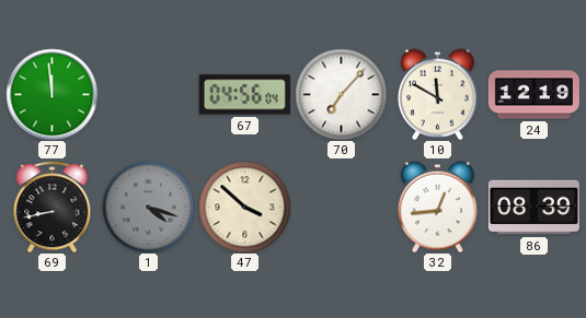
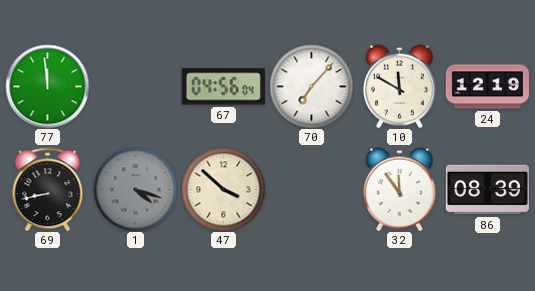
32: 12:44 -> 11:54
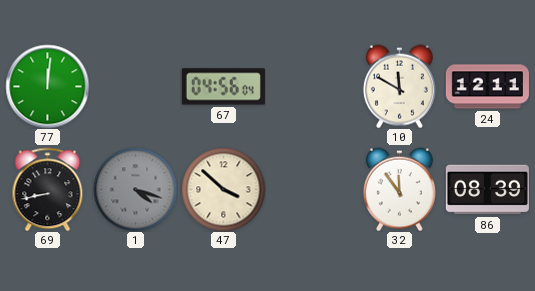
77: 11:59 -> 12:01
70: 7:07 -> none
24: 12:19 -> 12:11
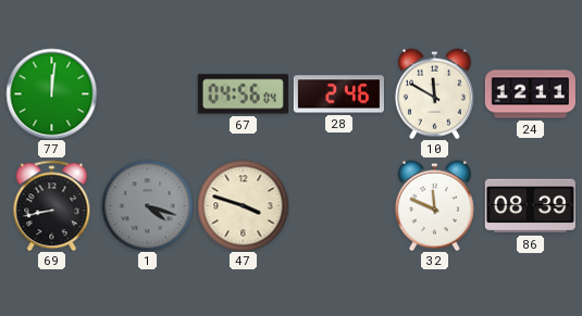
28: none -> 2:46
47: 3:52 -> 3:48
32: 11:54 -> 11:49
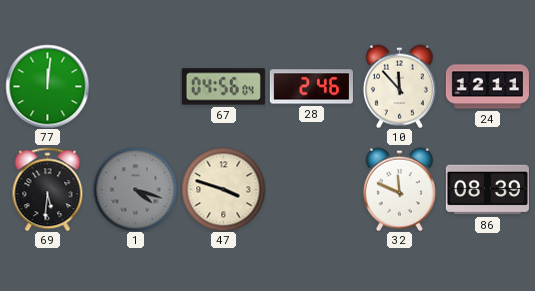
10: 11:50 -> 11:53
69: 8:43 -> 5:31
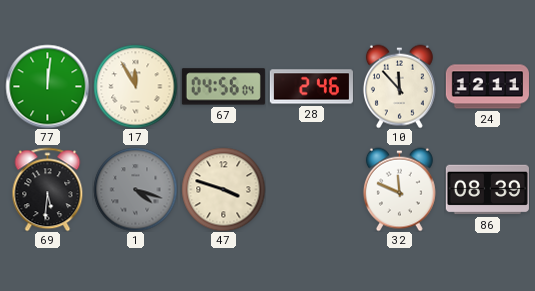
17: none -> 11:55
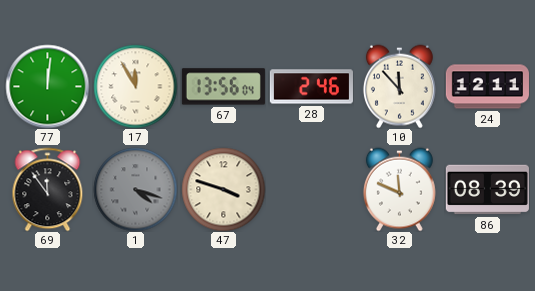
67: 04:56 -> 13:56
69: 5:31 -> 11:54
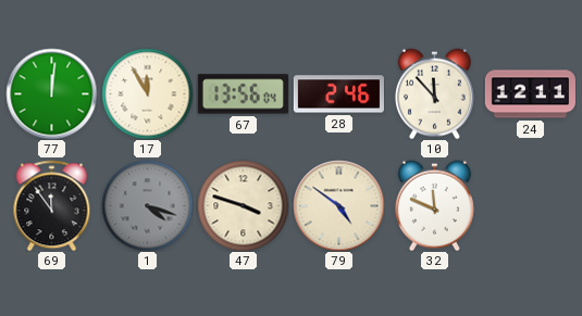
79: none -> 4:51
86: 08:39 -> none
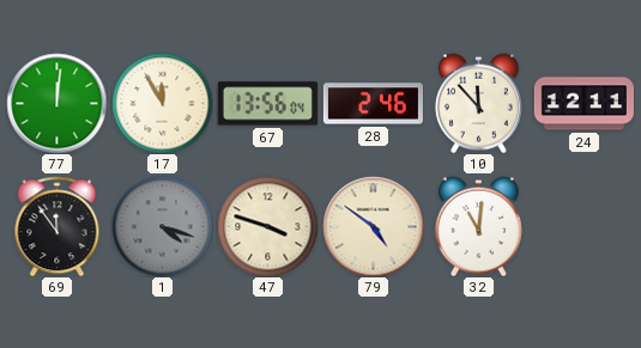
32: 11:49 -> 11:01
